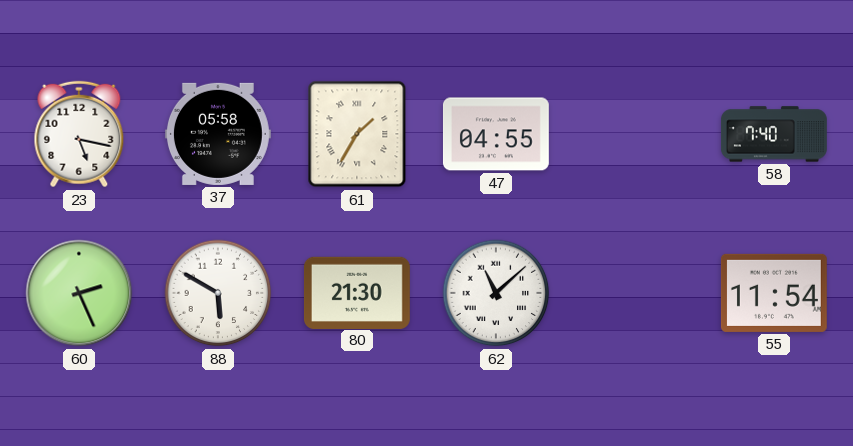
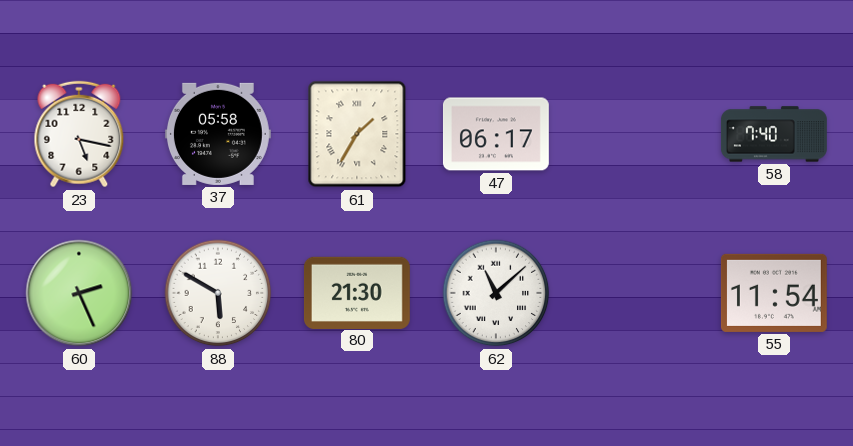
47: 04:55 -> 06:17
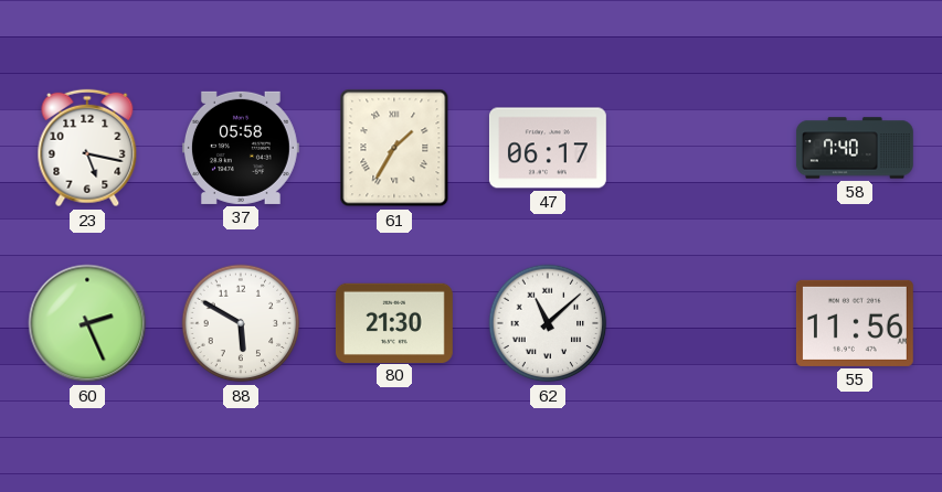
55: 11:54 -> 11:56
